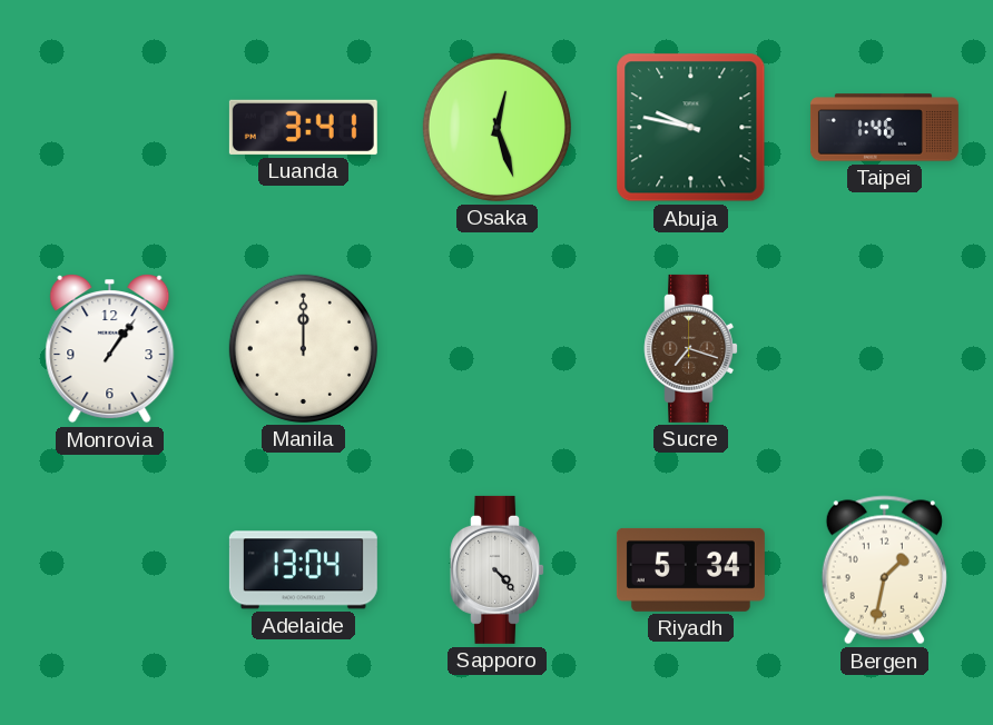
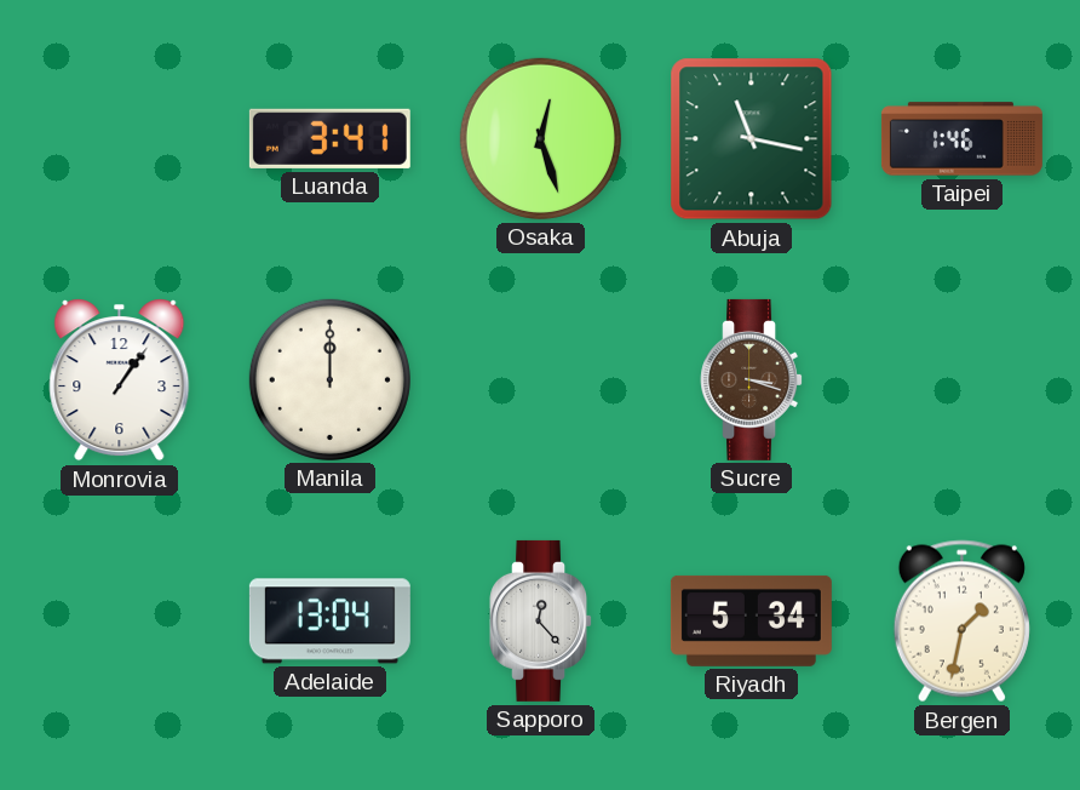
Abuja: 9:47 -> 11:17
Sucre: 7:18 -> 3:18
Sapporo: 4:23 -> 12:23
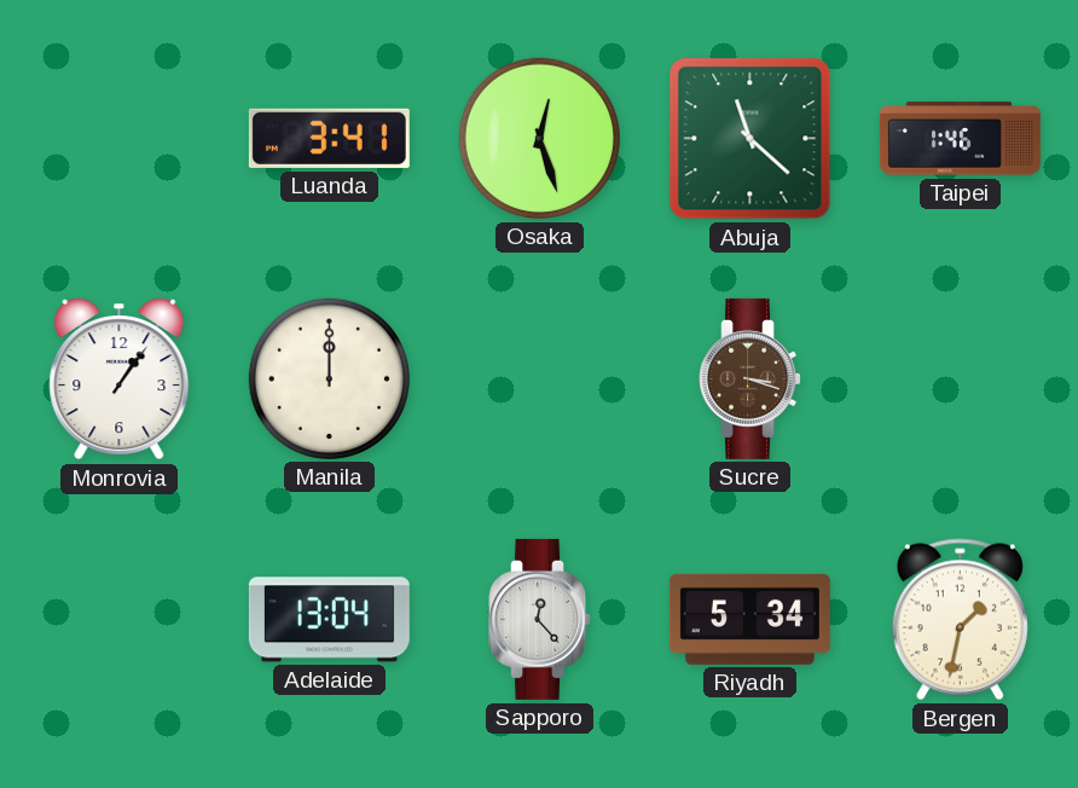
Abuja: 11:17 -> 11:22
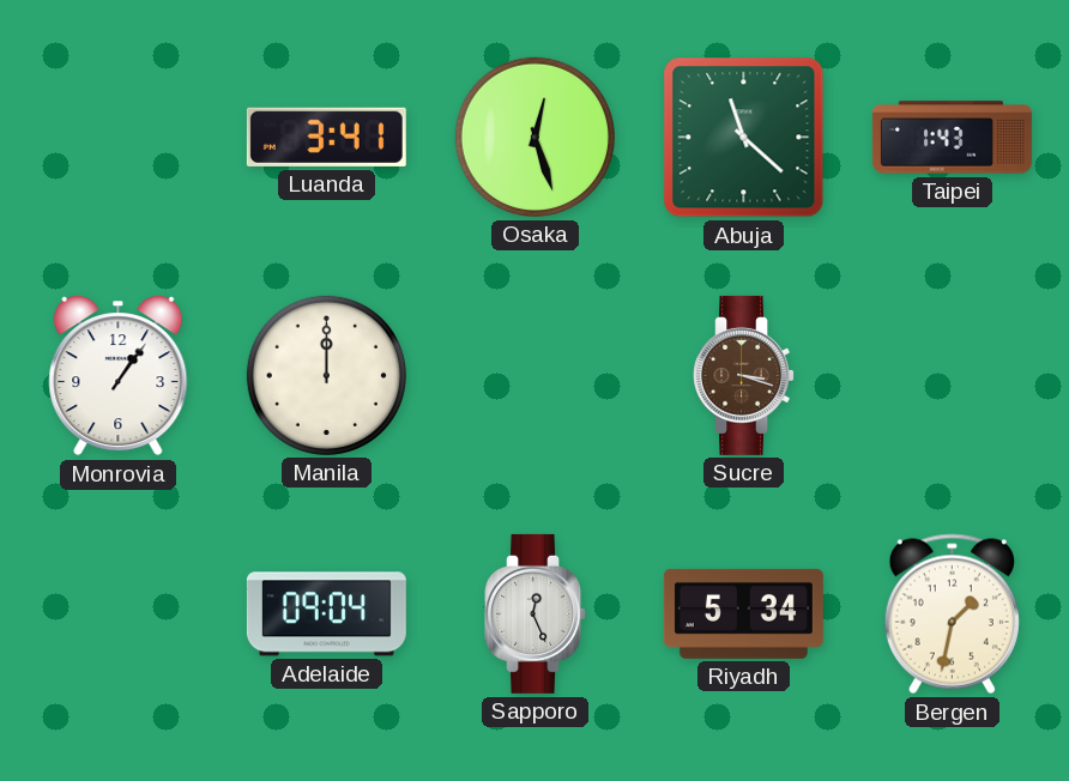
Taipei: 1:46 -> 1:43
Adelaide: 13:04 -> 09:04
Sapporo: 12:23 -> 12:26
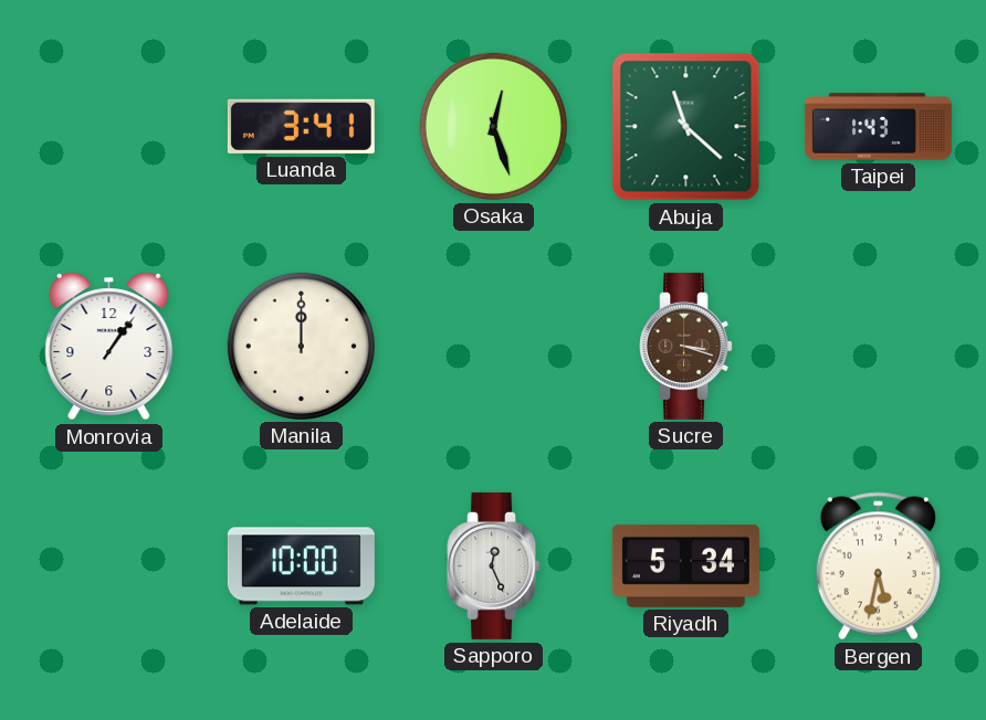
Adelaide: 09:04 -> 10:00
Bergen: 1:32 -> 5:32
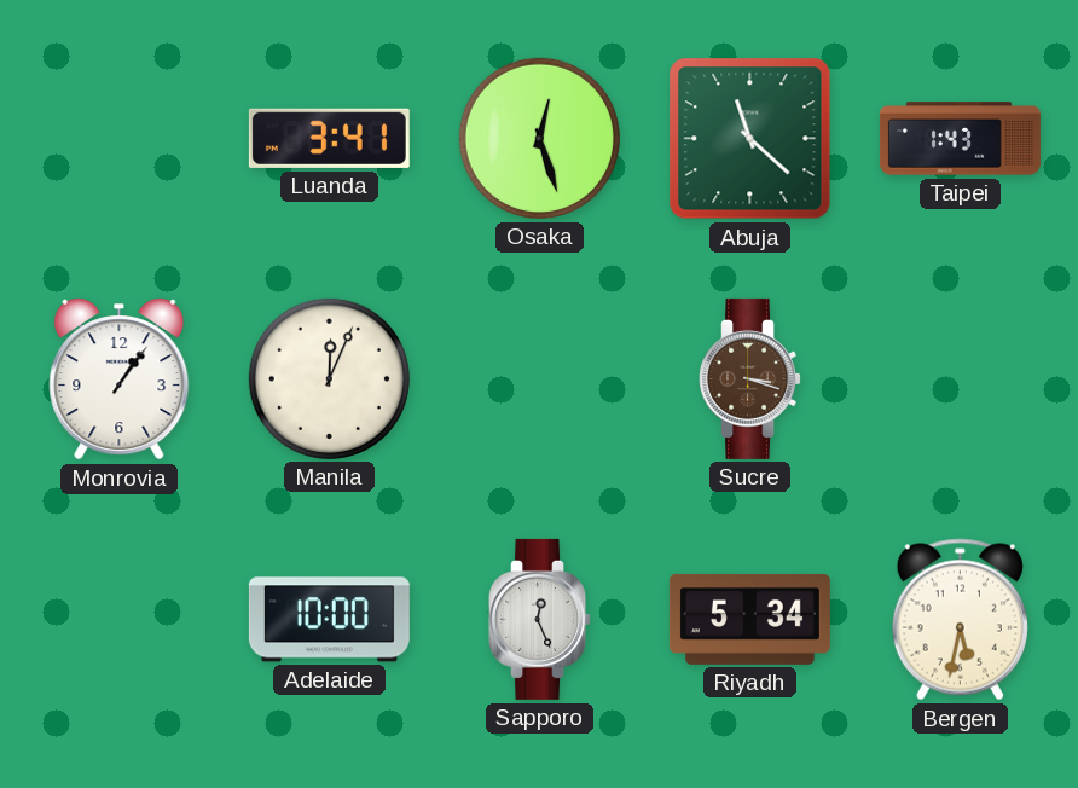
Manila: 12:00 -> 12:04
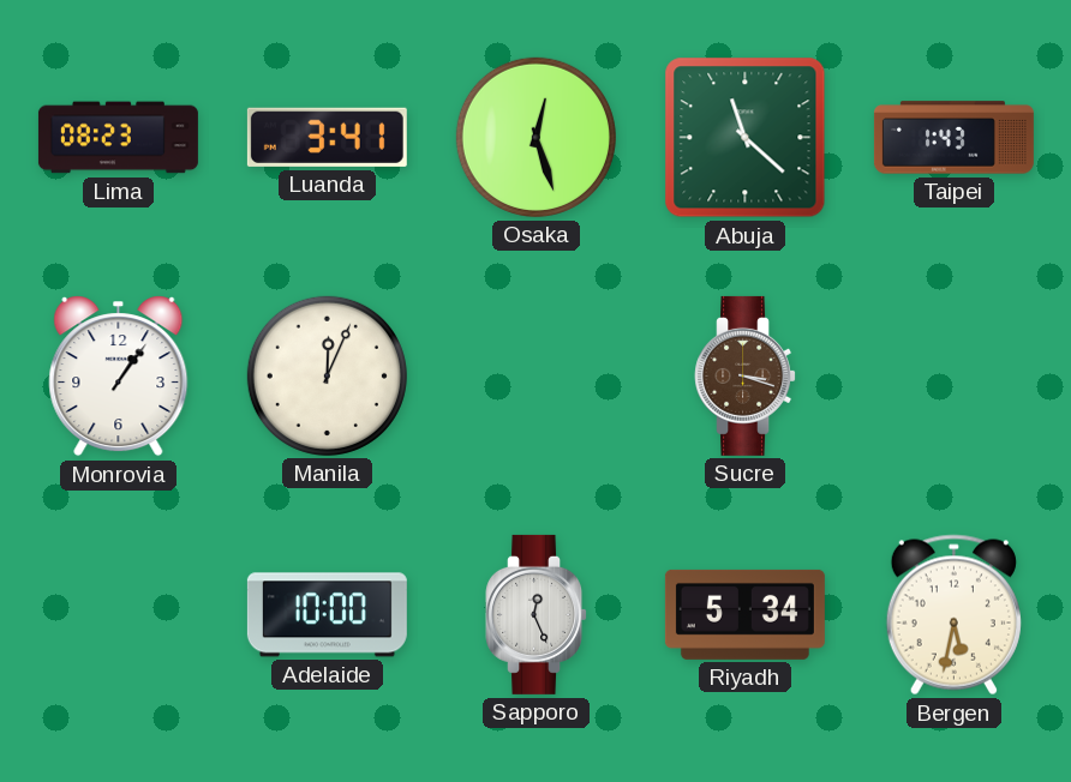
Lima: none -> 08:23
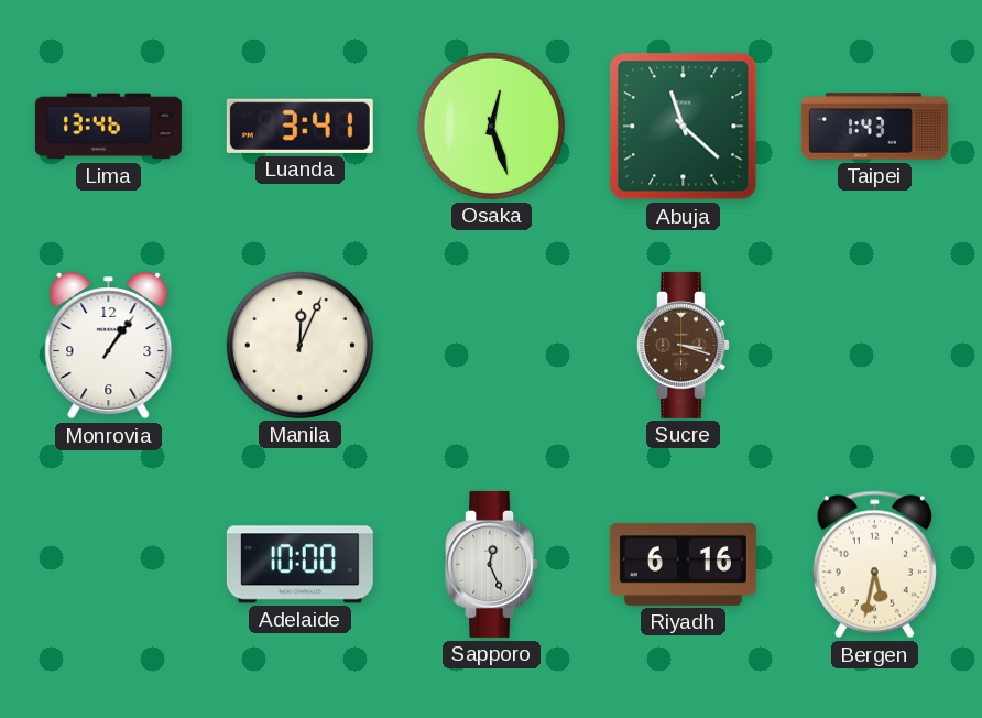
Lima: 08:23 -> 13:46
Riyadh: 5:34 -> 6:16
